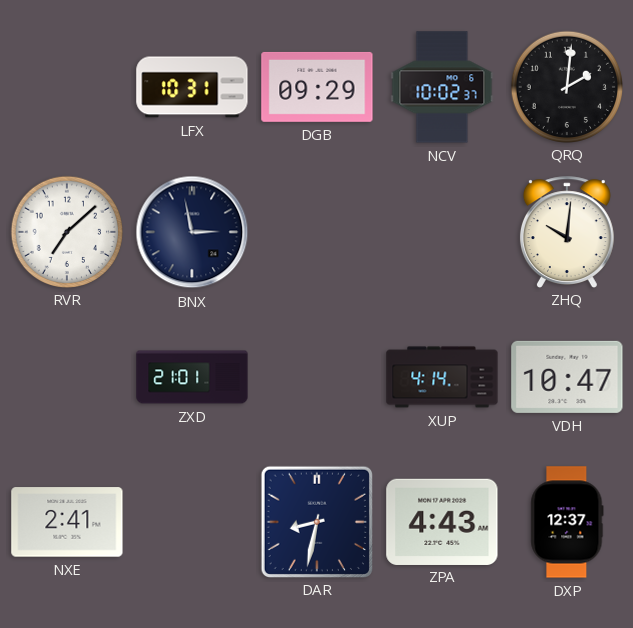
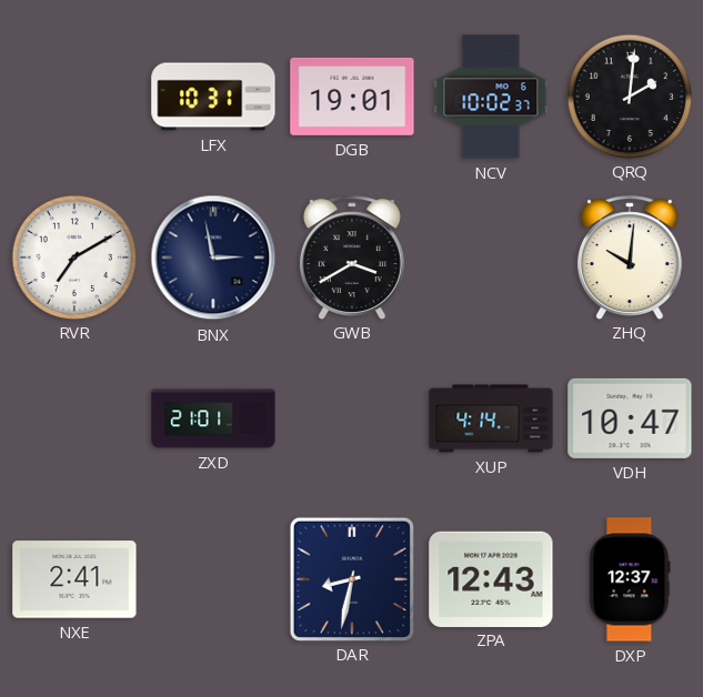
DGB: 09:29 -> 19:01
RVR: 7:08 -> 7:10
GWB: none -> 3:40
ZPA: 4:43 -> 12:43
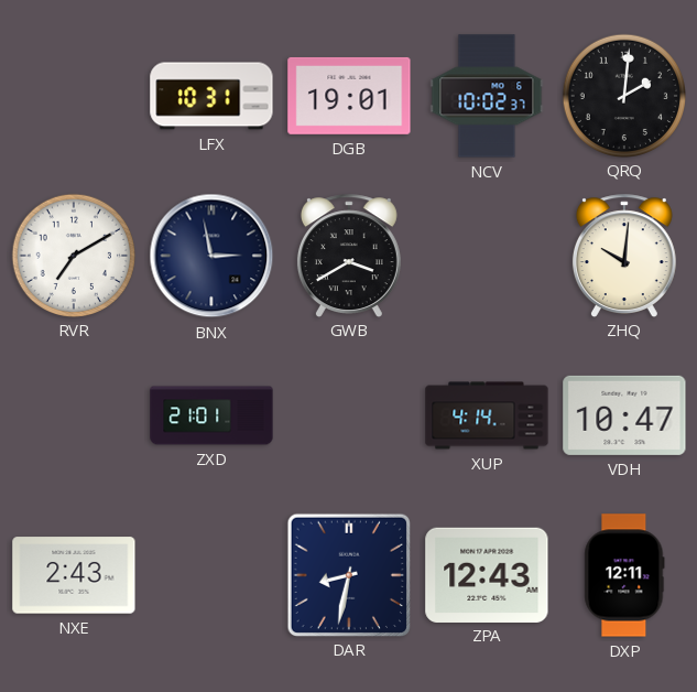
NXE: 2:41 -> 2:43
DXP: 12:37 -> 12:11
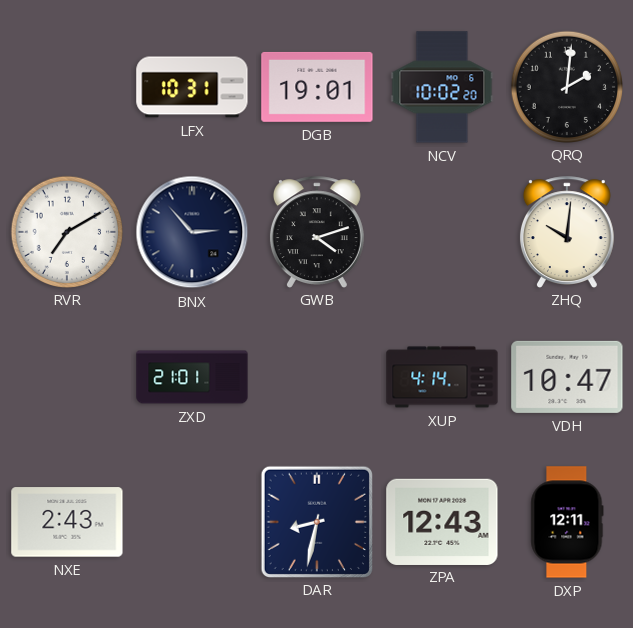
NCV: 10:02:37 -> 10:02:20
BNX: 2:58 -> 2:53
GWB: 3:40 -> 4:12
